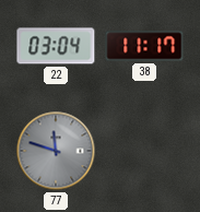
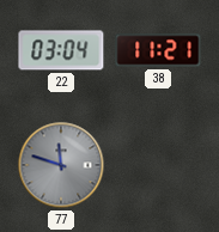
38: 11:17 -> 11:21
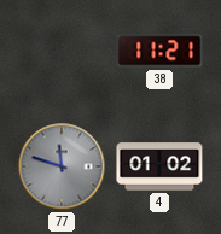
22: 03:04 -> none
4: none -> 01:02
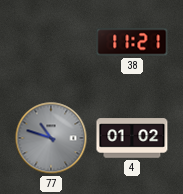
77: 11:48 -> 10:48
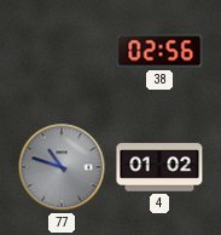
38: 11:21 -> 02:56
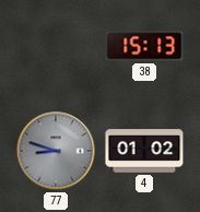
38: 02:56 -> 15:13
77: 10:48 -> 8:48
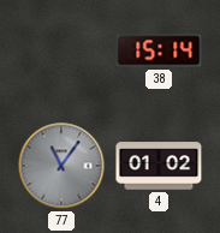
38: 15:13 -> 15:14
77: 8:48 -> 11:06
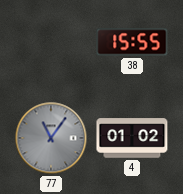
38: 15:14 -> 15:55
